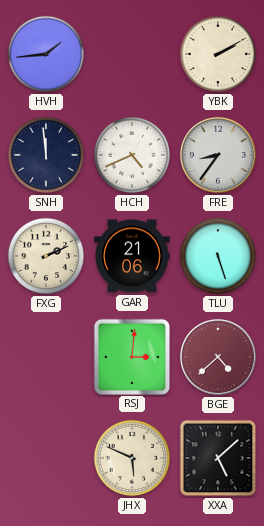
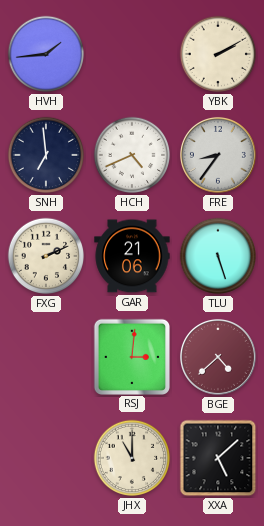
SNH: 11:59 -> 6:59
JHX: 5:49 -> 11:00
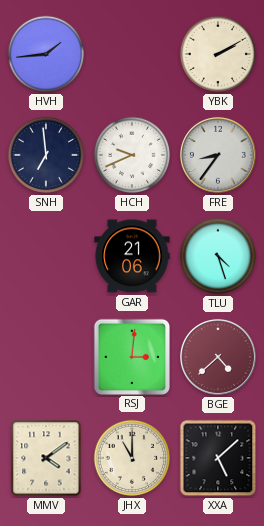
HCH: 4:41 -> 9:41
FXG: 2:11 -> none
TLU: 5:27 -> 4:27
MMV: none -> 4:09
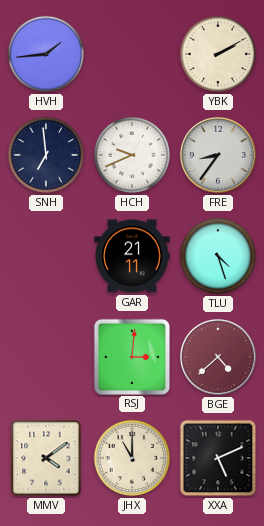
GAR: 21:06 -> 21:11
XXA: 5:08 -> 5:11
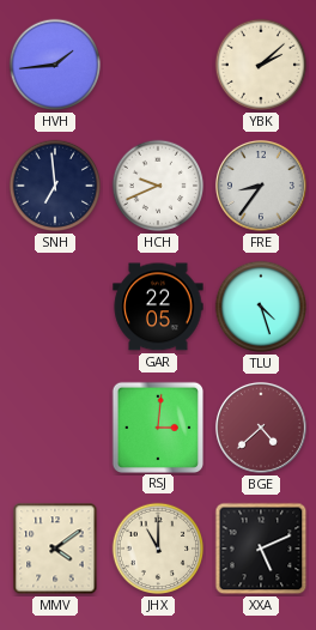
YBK: 2:10 -> 2:08
GAR: 21:11 -> 22:05
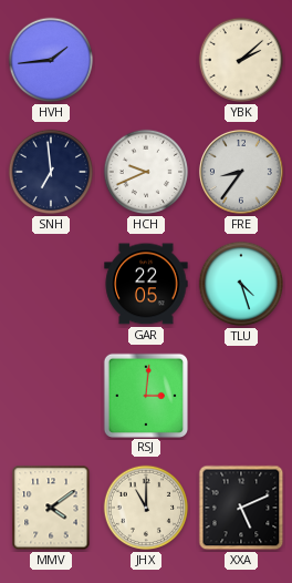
BGE: 4:38 -> none
